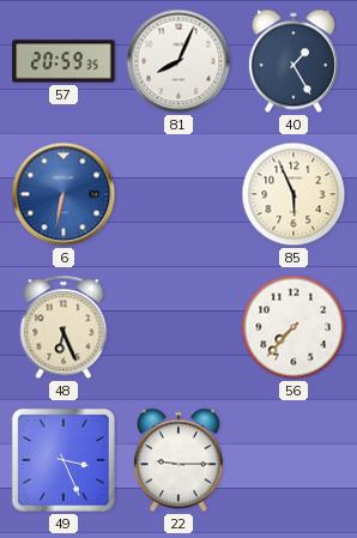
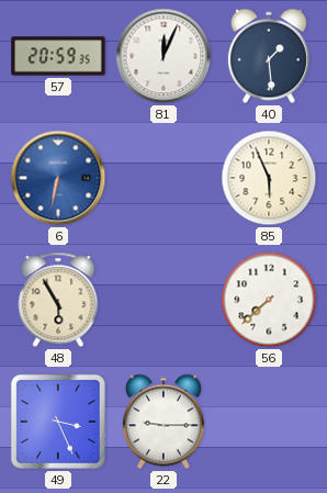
81: 8:04 -> 12:04
40: 1:25 -> 1:29
48: 6:26 -> 5:55
56: 7:37 -> 7:38
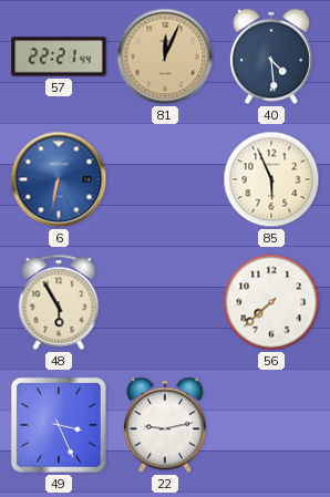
57: 20:59 -> 22:21
81 dial: white -> champagne
40: 1:29 -> 4:29
22: 9:15 -> 9:13
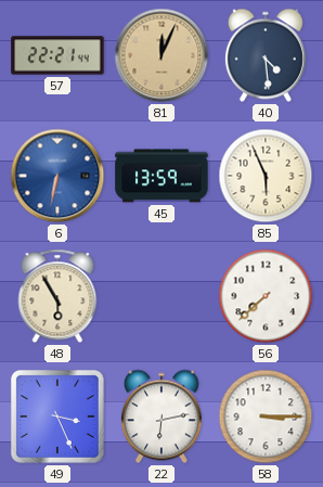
45: none -> 13:59
22: 9:13 -> 6:13
58: none -> 3:15
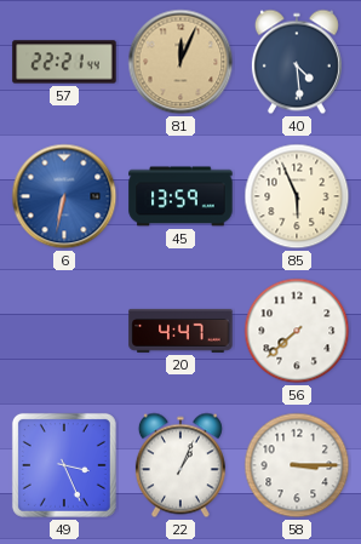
48: 5:55 -> none
20: none -> 4:47
22: 6:13 -> 1:04
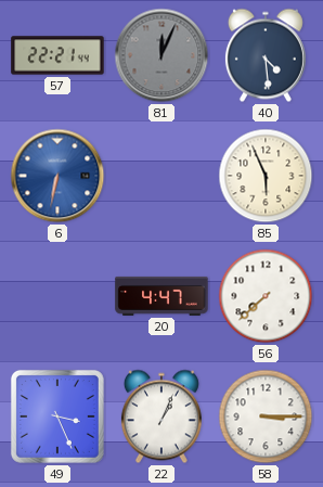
81 dial: champagne -> grey
45: 13:59 -> none
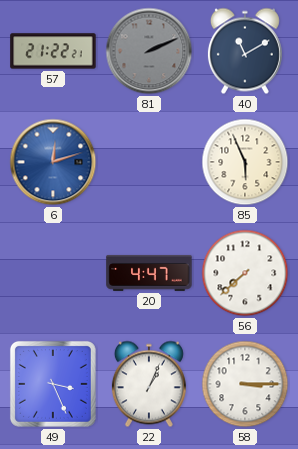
57: 22:21 -> 21:22
81: 12:04 -> 2:11
40: 4:29 -> 11:10
6: 6:32 -> 12:12
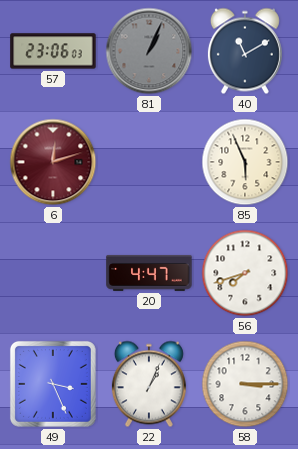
57: 21:22 -> 23:06
81: 2:11 -> 1:04
6 dial: blue -> burgundy
56: 7:38 -> 7:42
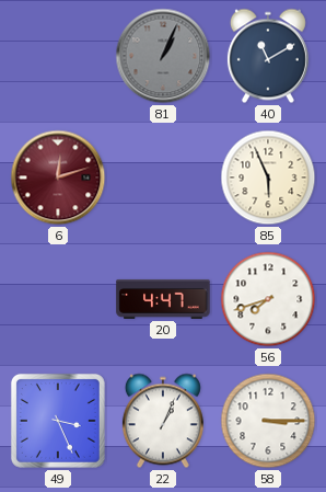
57: 23:06 -> none
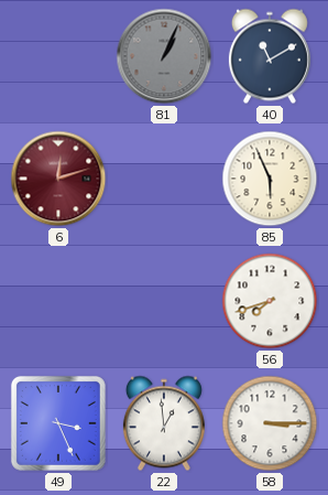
20: 4:47 -> none
22: 1:04 -> 12:59
